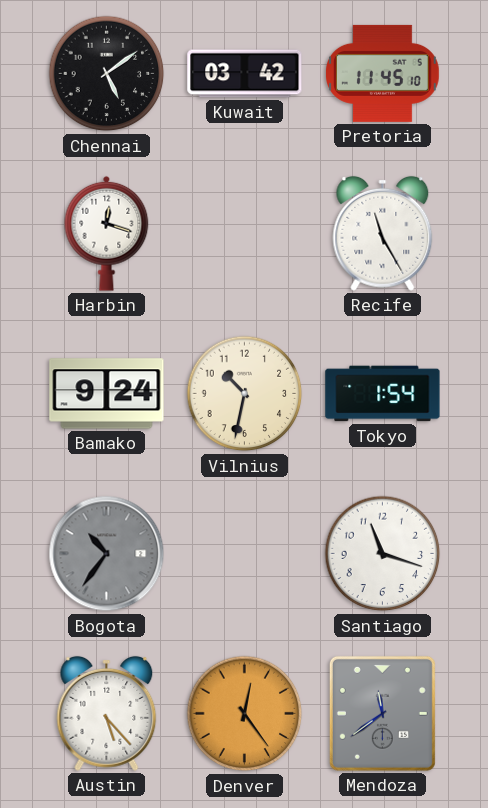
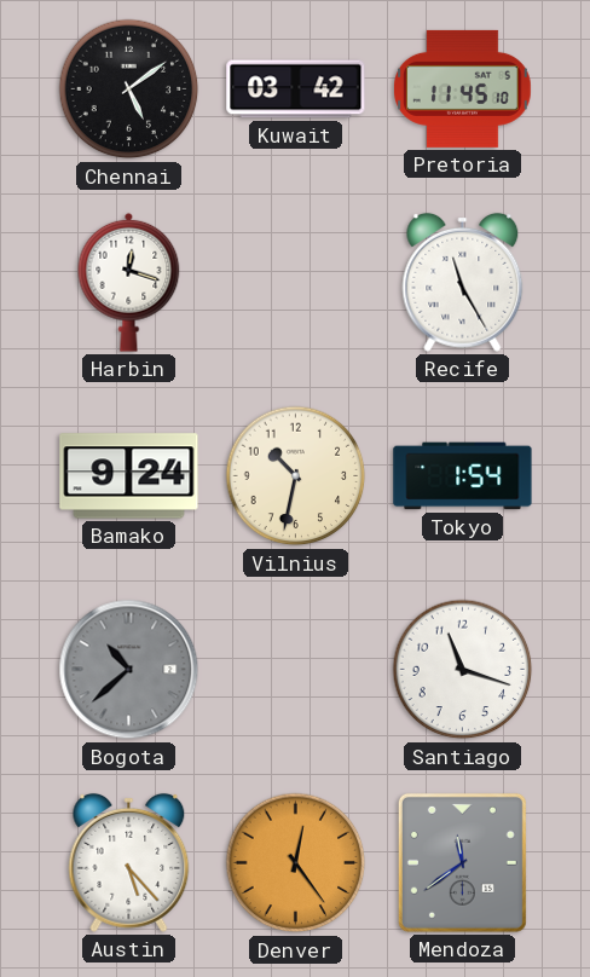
Bogota: 10:36 -> 10:38
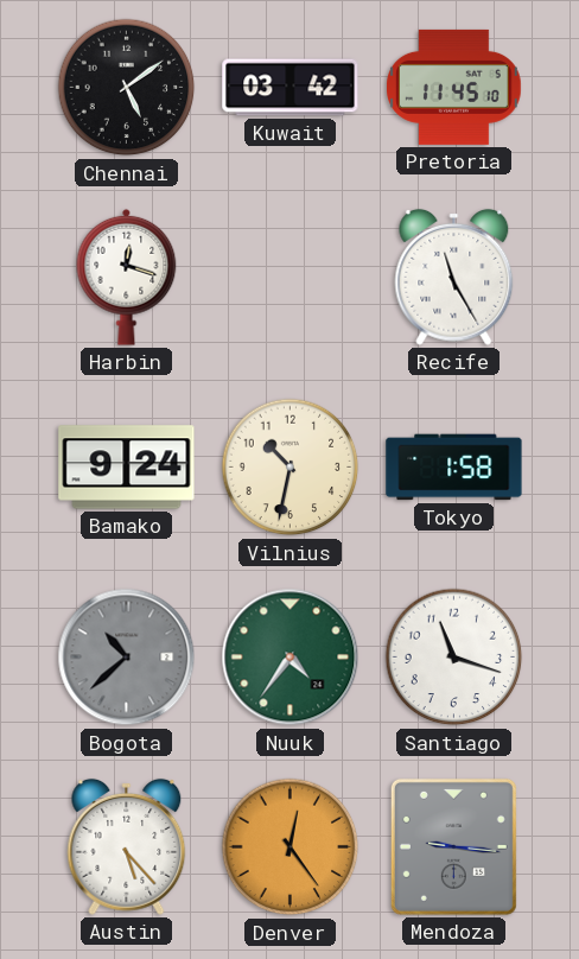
Tokyo: 1:54 -> 1:58
Nuuk: none -> 4:36
Mendoza: 11:39 -> 9:16
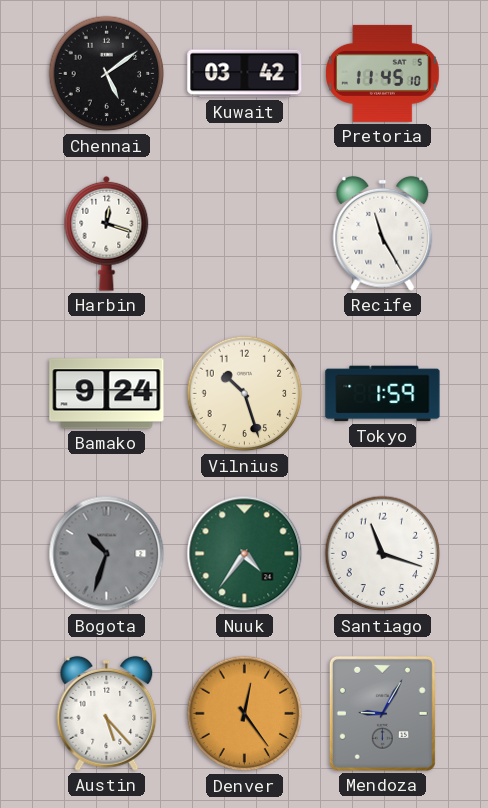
Vilnius: 10:32 -> 10:27
Tokyo: 1:58 -> 1:59
Bogota: 10:38 -> 10:33
Mendoza: 9:16 -> 9:05
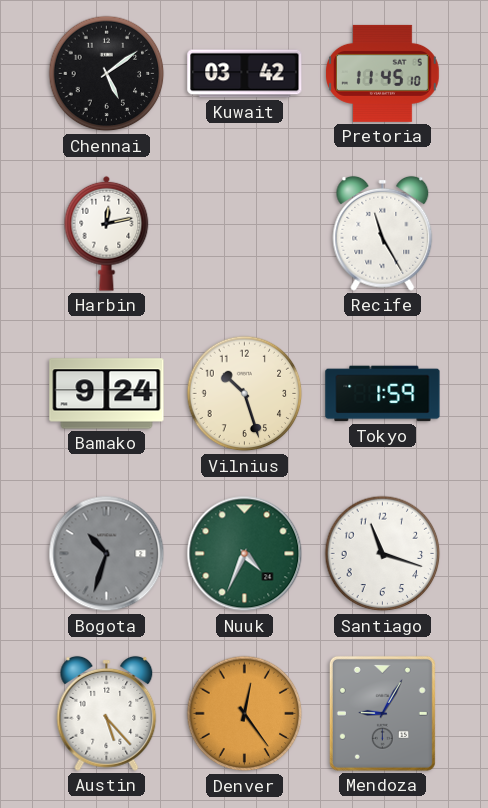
Harbin: 12:18 -> 12:13
Nuuk: 4:36 -> 4:34
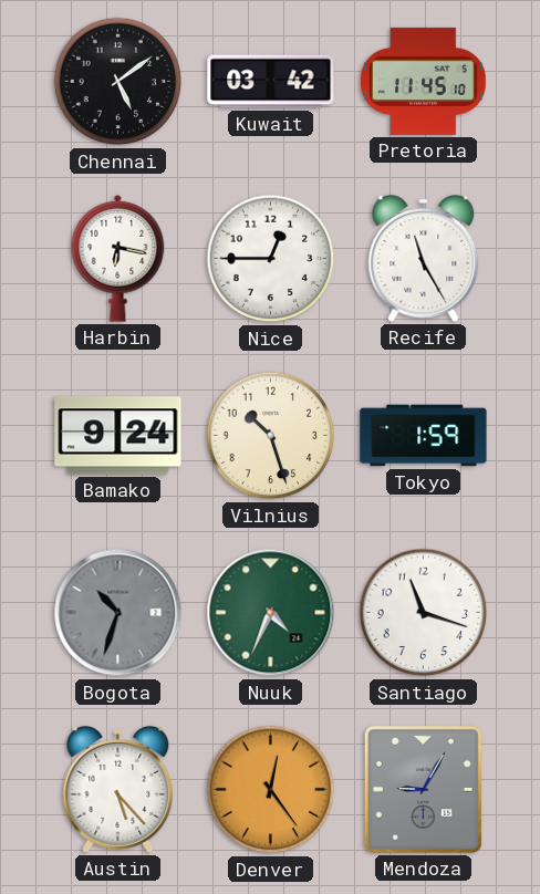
Harbin: 12:13 -> 6:17
Nice: none -> 12:45
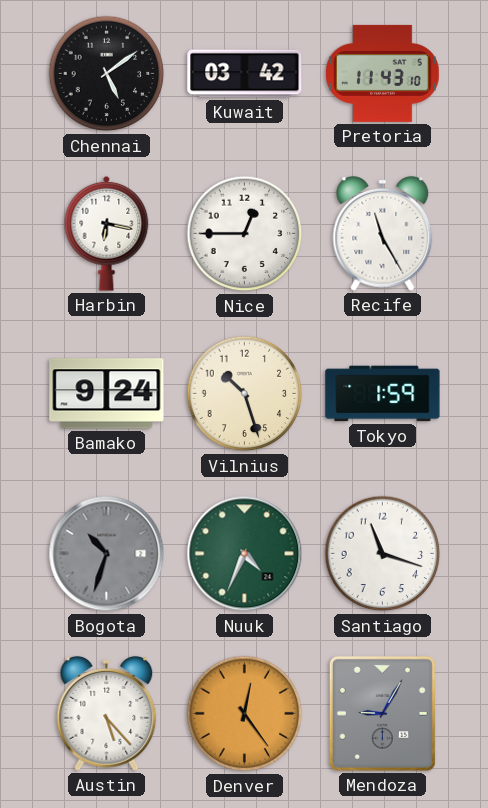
Pretoria: 11:45 -> 11:43
